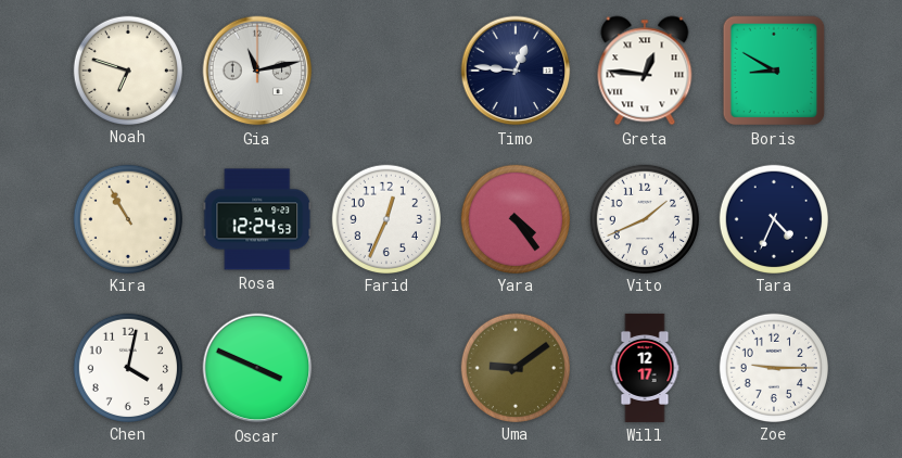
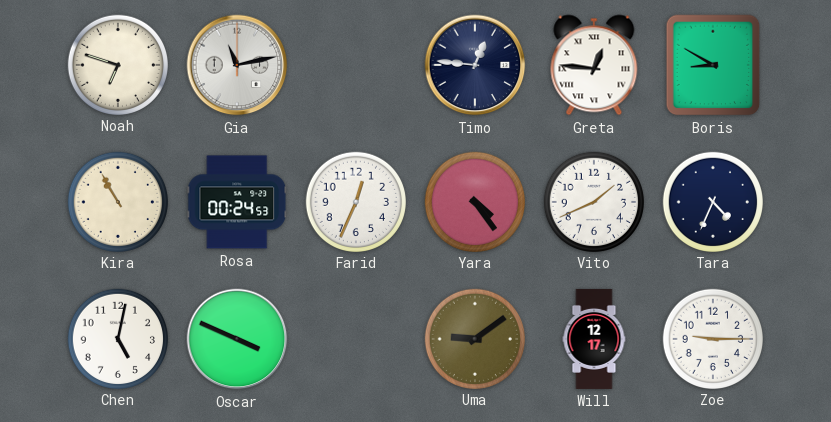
Rosa: 12:24 -> 00:24
Chen: 4:02 -> 5:02
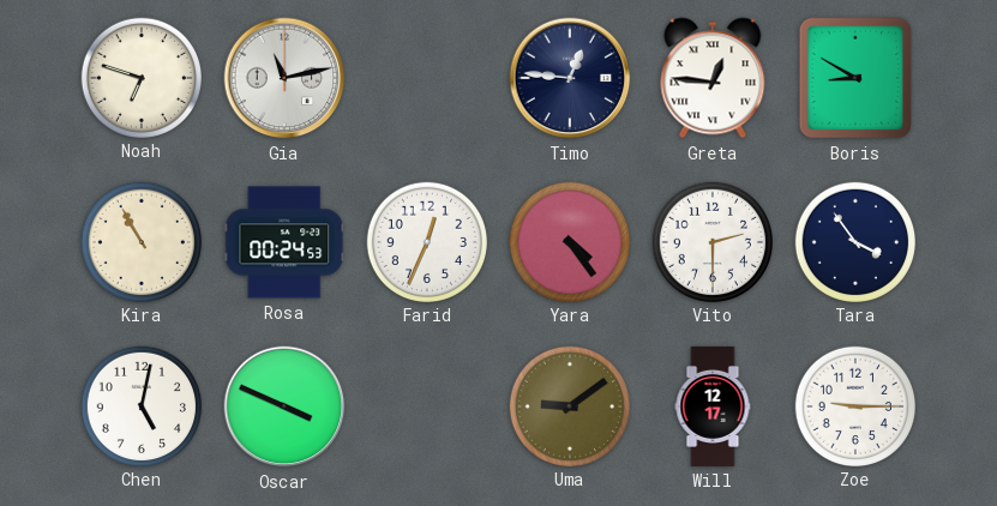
Vito: 1:41 -> 2:30
Tara: 4:34 -> 3:54
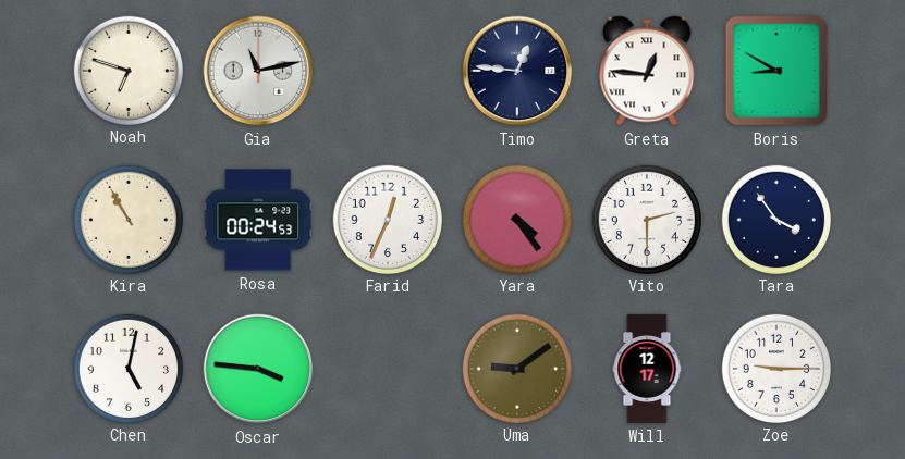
Oscar: 3:49 -> 3:46
